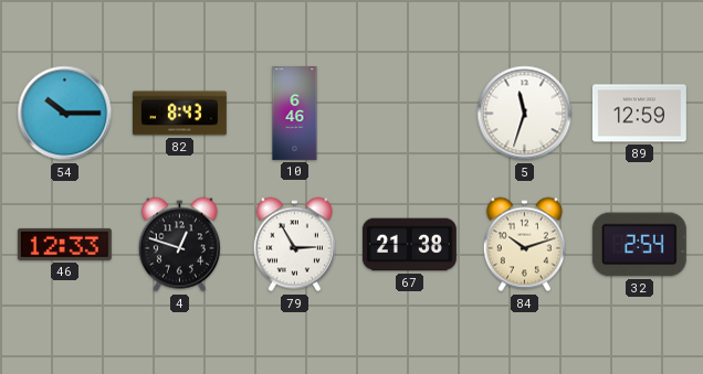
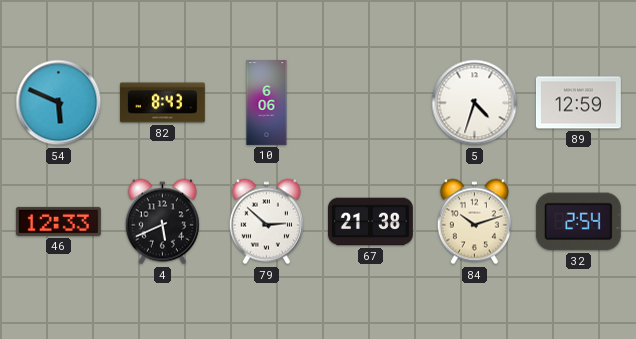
54: 10:15 -> 5:49
10: 6:46 -> 6:06
5: 11:33 -> 4:33
4: 12:48 -> 5:41
79: 2:55 -> 2:52
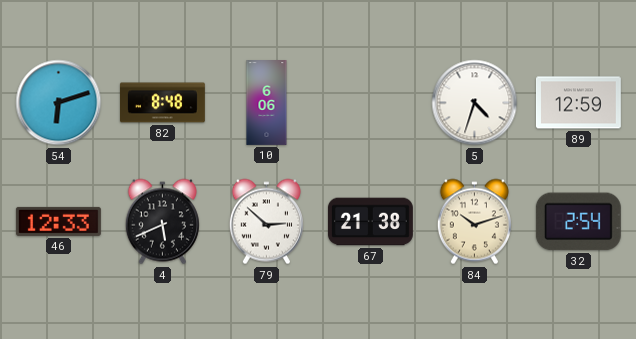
54: 5:49 -> 6:12
82: 8:43 -> 8:48
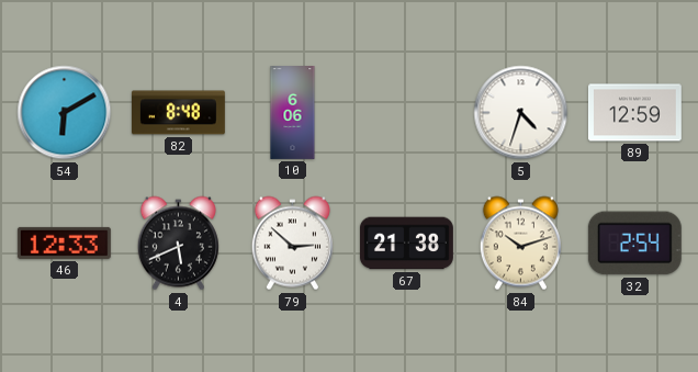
54: 6:12 -> 6:10
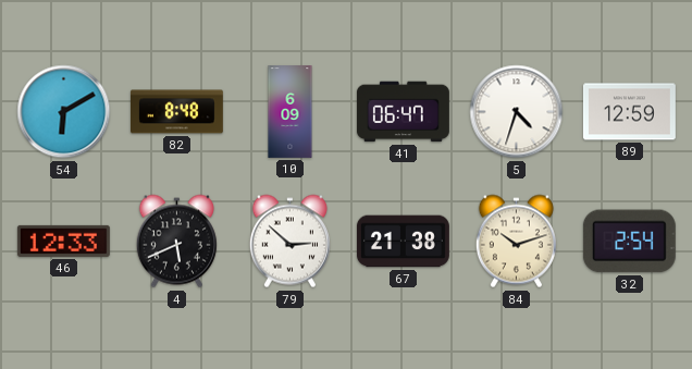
10: 6:06 -> 6:09
41: none -> 06:47
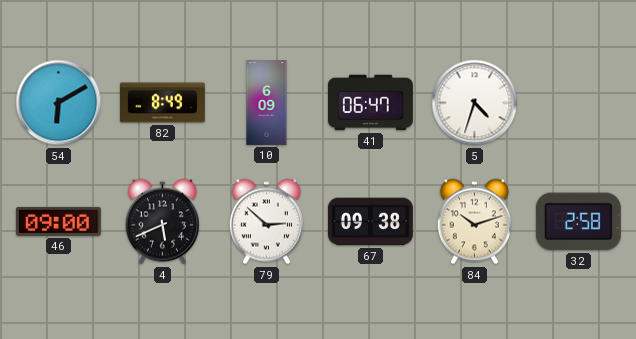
82: 8:48 -> 8:49
89: 12:59 -> none
46: 12:33 -> 09:00
67: 21:38 -> 09:38
32: 2:54 -> 2:58
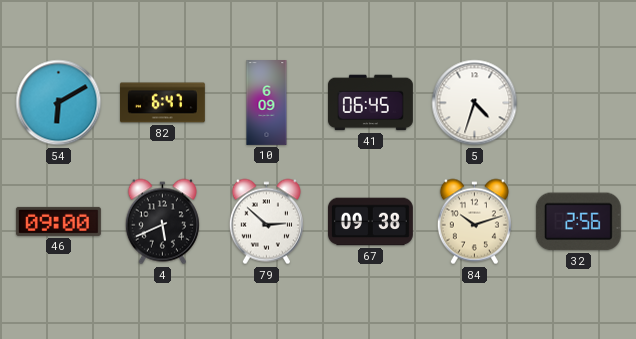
82: 8:49 -> 6:47
41: 06:47 -> 06:45
32: 2:58 -> 2:56
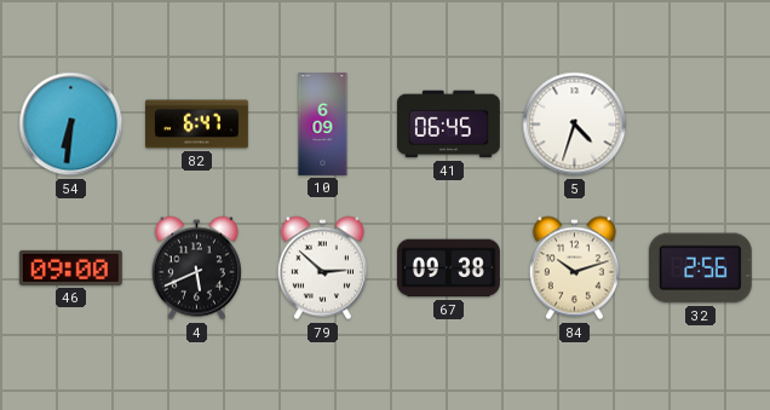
54: 6:10 -> 6:31
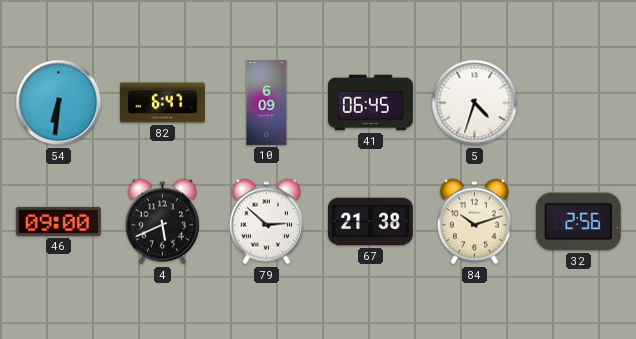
67: 09:38 -> 21:38
